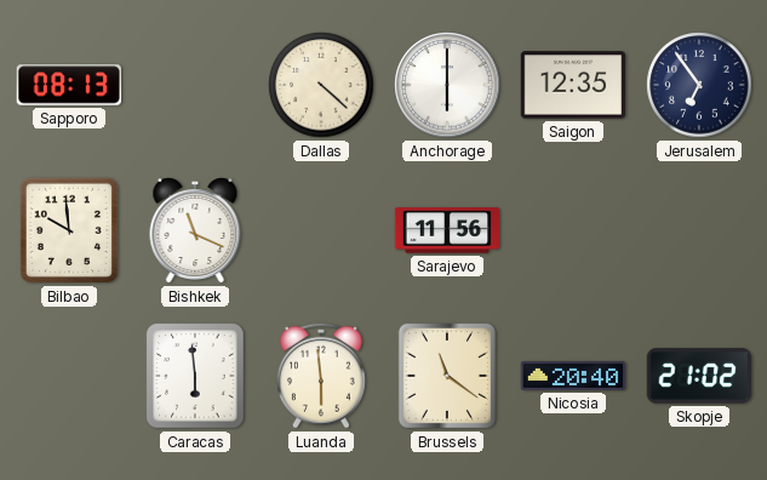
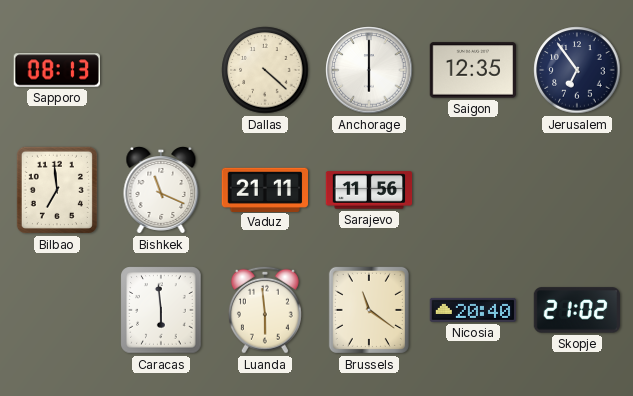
Bilbao: 9:59 -> 6:59
Vaduz: none -> 21:11
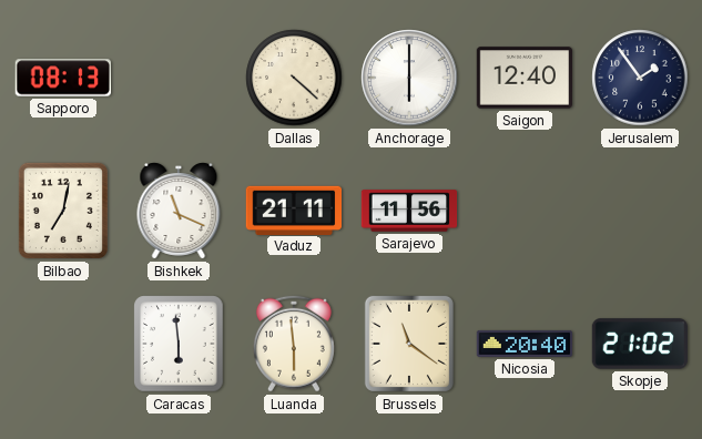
Saigon: 12:35 -> 12:40
Jerusalem: 6:54 -> 1:54
Bilbao: 6:59 -> 7:02
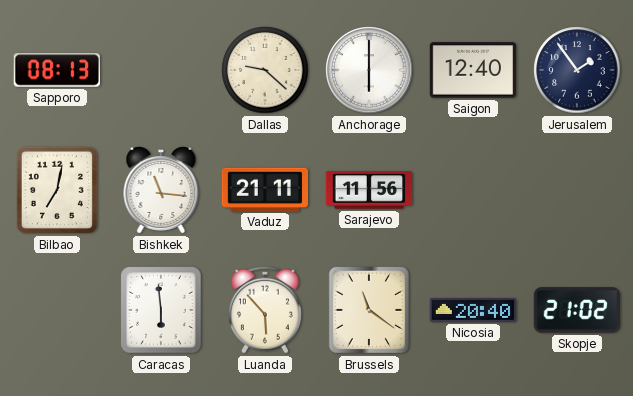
Dallas: 4:22 -> 9:22
Bishkek: 11:19 -> 11:16
Luanda: 5:59 -> 5:53
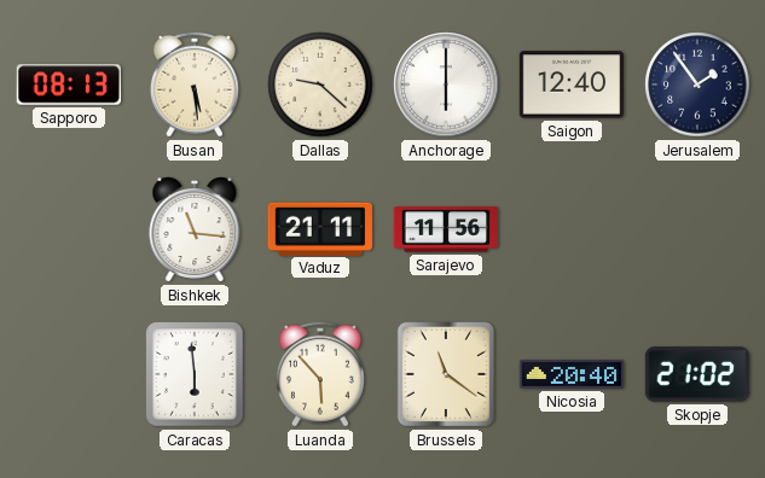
Busan: none -> 5:29
Bilbao: 7:02 -> none
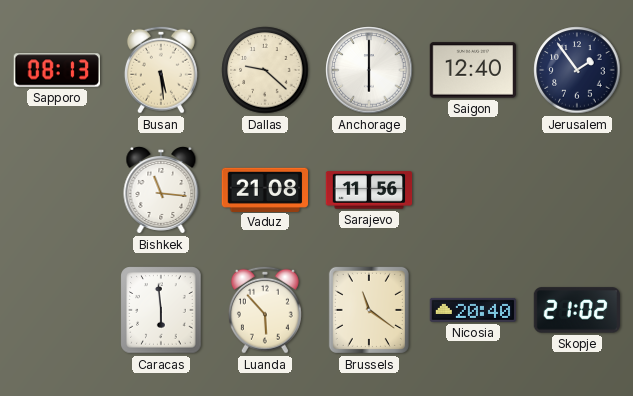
Vaduz: 21:11 -> 21:08
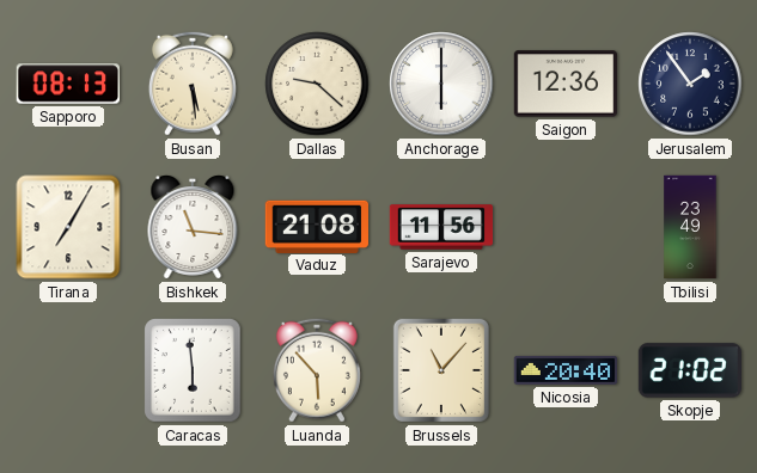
Saigon: 12:40 -> 12:36
Tirana: none -> 7:05
Tbilisi: none -> 23:49
Brussels: 11:21 -> 11:07
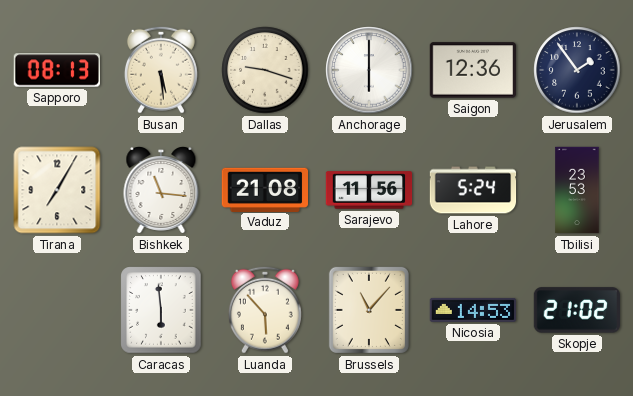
Dallas: 9:22 -> 9:18
Lahore: none -> 5:24
Tbilisi: 23:49 -> 23:53
Nicosia: 20:40 -> 14:53
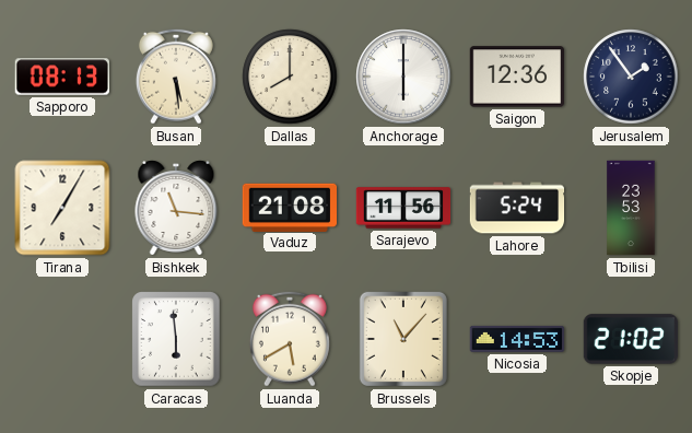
Dallas: 9:18 -> 8:00
Luanda: 5:53 -> 5:40
